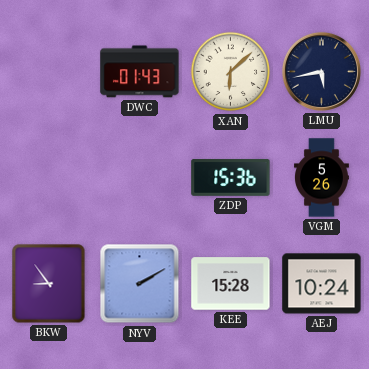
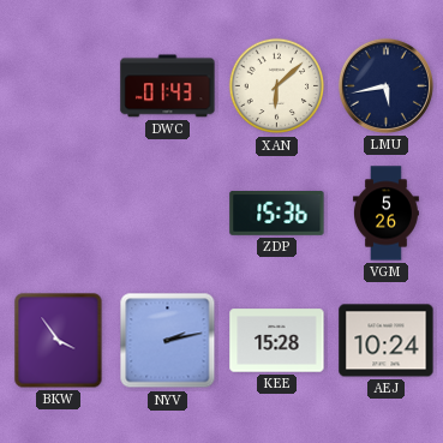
BKW: 8:54 -> 3:54
NYV: 2:10 -> 2:13
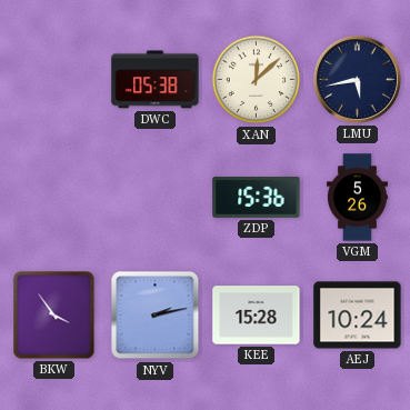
DWC: 01:43 -> 05:38
XAN: 6:08 -> 12:08
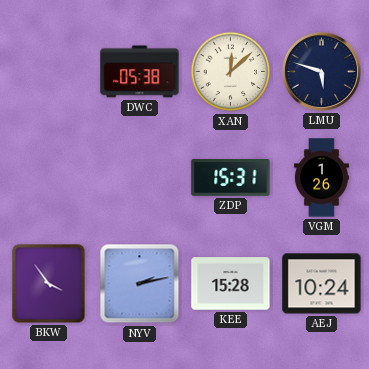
LMU: 5:43 -> 5:48
ZDP: 15:36 -> 15:31
VGM: 5:26 -> 1:26
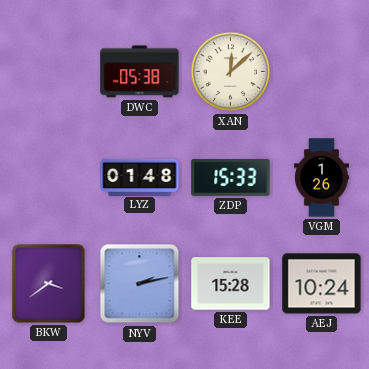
LMU: 5:48 -> none
LYZ: none -> 01:48
ZDP: 15:31 -> 15:33
BKW: 3:54 -> 3:39
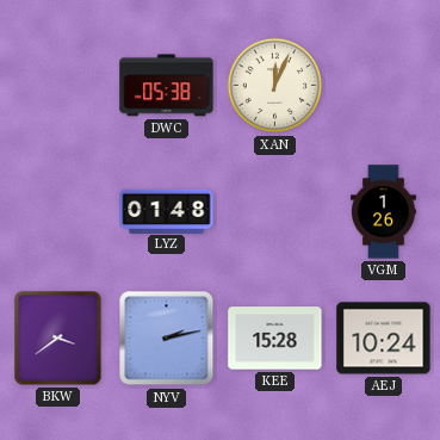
XAN: 12:08 -> 12:04
ZDP: 15:33 -> none
